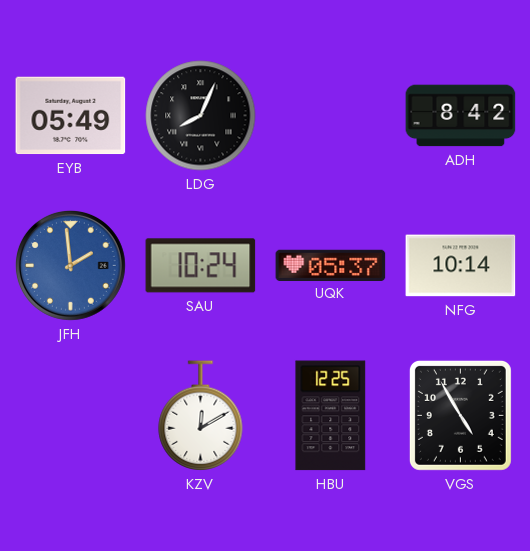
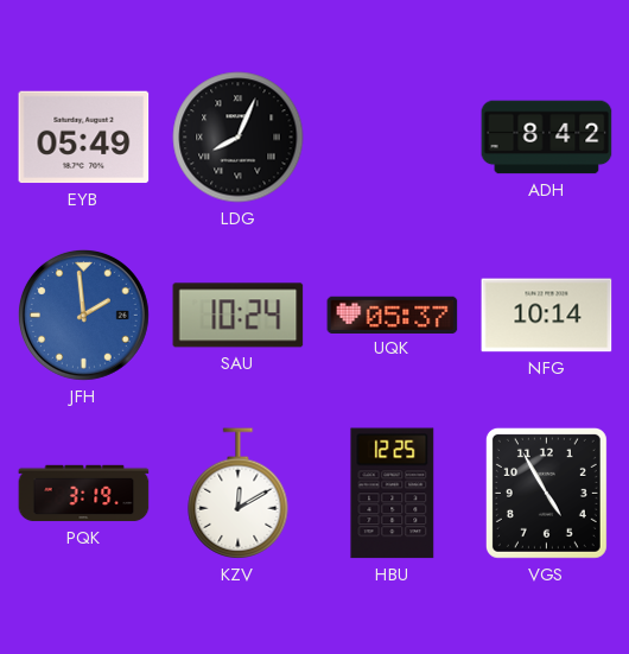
PQK: none -> 3:19
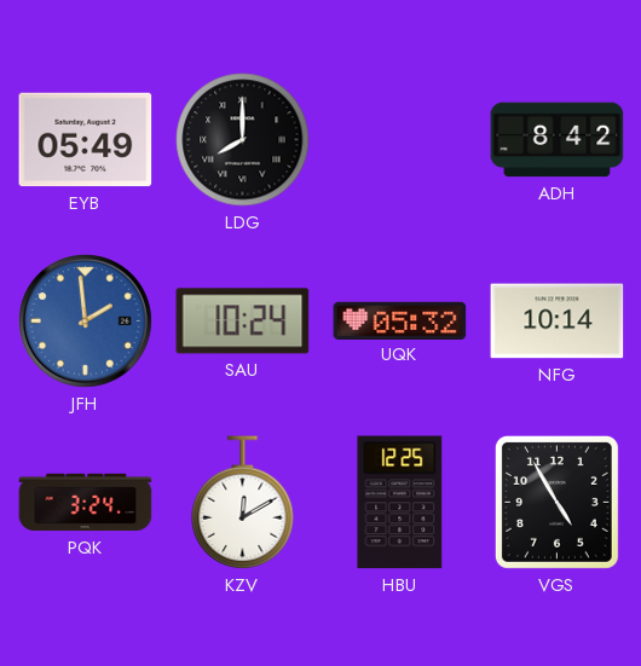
LDG: 8:04 -> 8:00
UQK: 05:37 -> 05:32
PQK: 3:19 -> 3:24
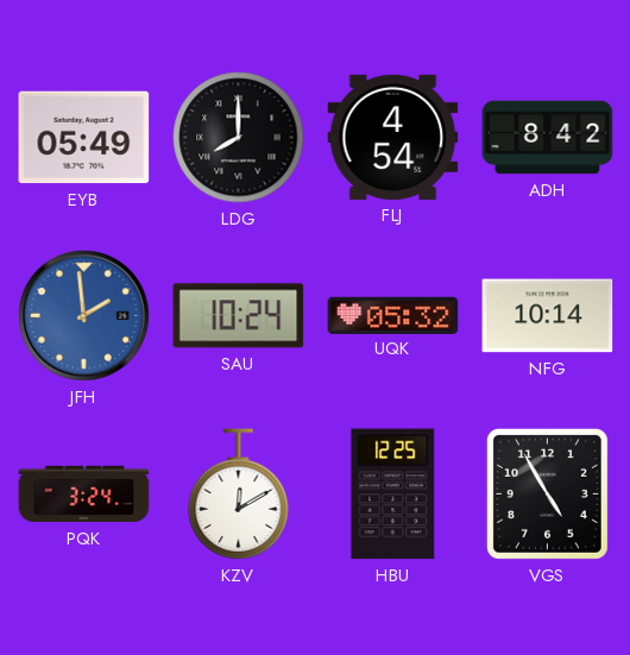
FLJ: none -> 4:54
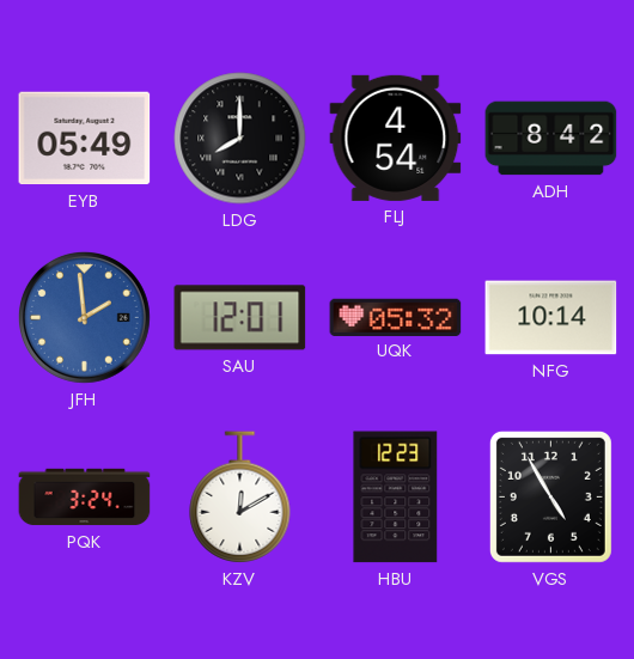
SAU: 10:24 -> 12:01
HBU: 12:25 -> 12:23
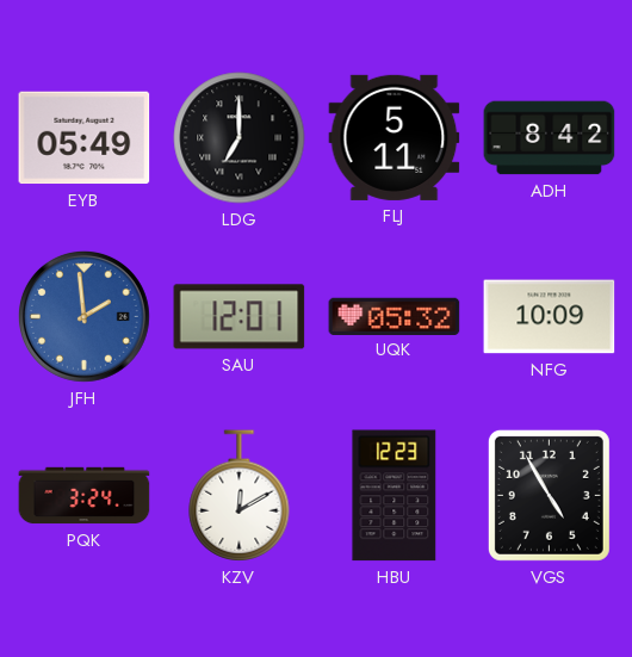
LDG: 8:00 -> 7:00
FLJ: 4:54 -> 5:11
NFG: 10:14 -> 10:09
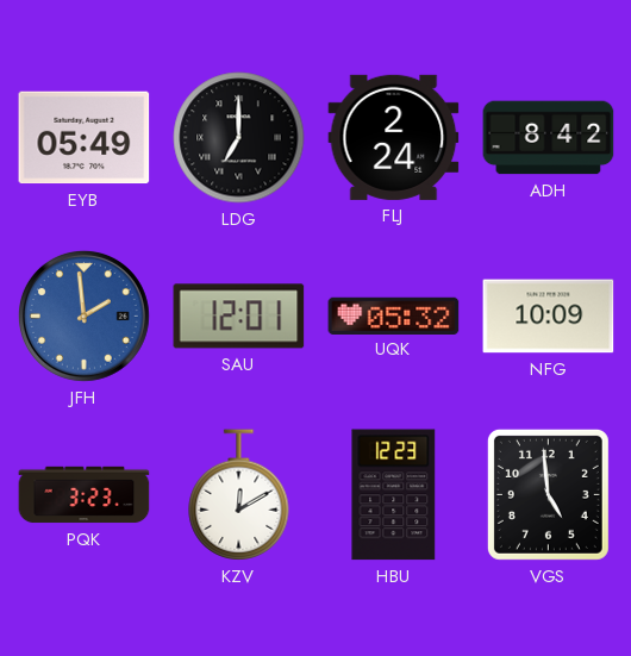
FLJ: 5:11 -> 2:24
PQK: 3:24 -> 3:23
VGS: 4:55 -> 4:59
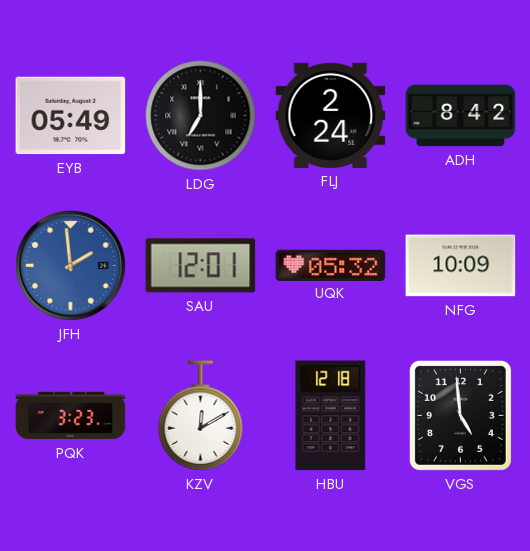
HBU: 12:23 -> 12:18
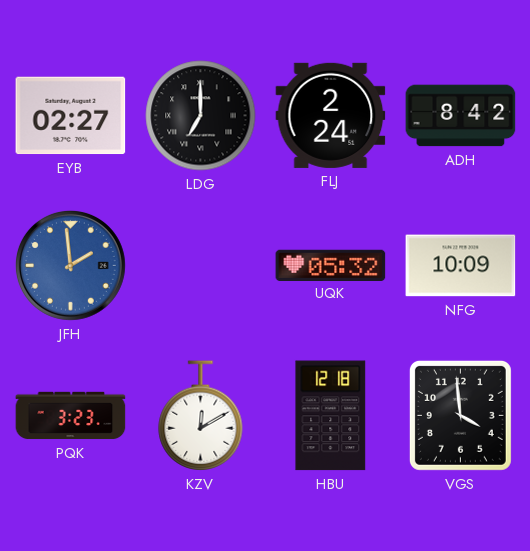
EYB: 05:49 -> 02:27
SAU: 12:01 -> none
VGS: 4:59 -> 3:59
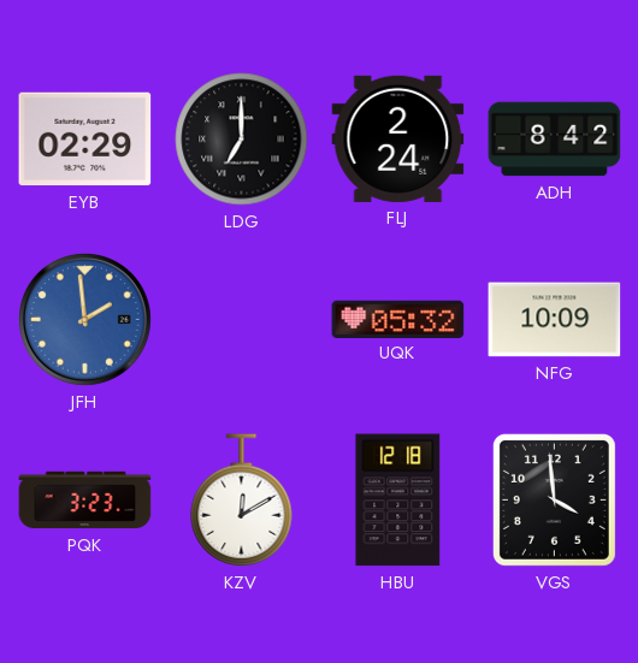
EYB: 02:27 -> 02:29
